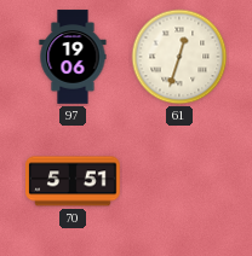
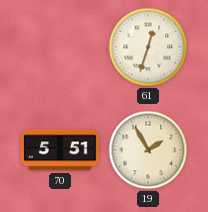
97: 19:06 -> none
19: none -> 1:55
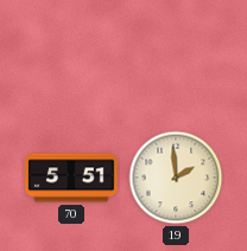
61: 12:33 -> none
19: 1:55 -> 1:59
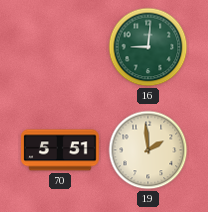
16: none -> 9:01
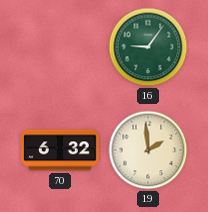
16: 9:01 -> 9:06
70: 5:51 -> 6:32
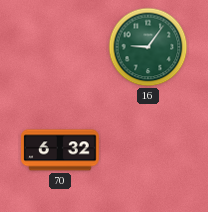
19: 1:59 -> none
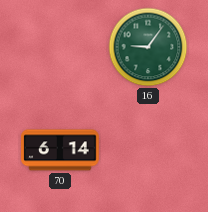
70: 6:32 -> 6:14
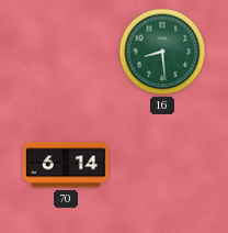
16: 9:06 -> 8:29
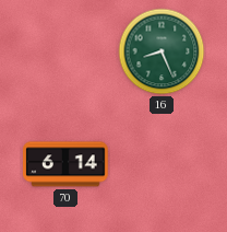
16: 8:29 -> 8:26
